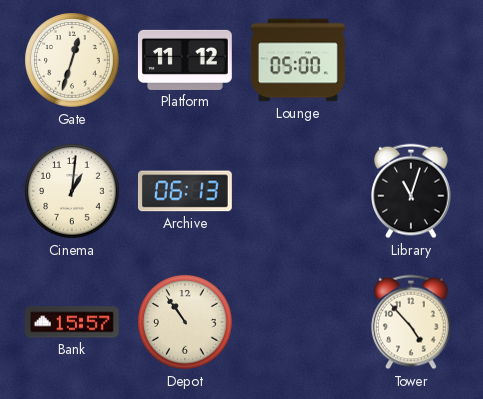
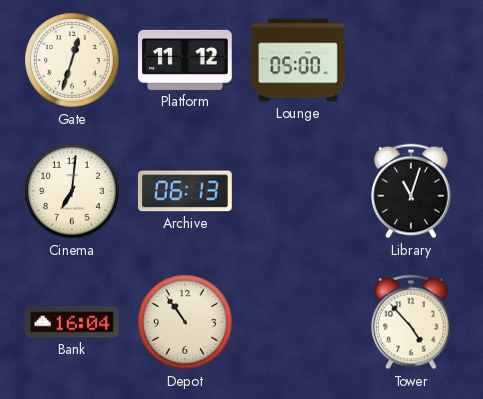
Cinema: 1:01 -> 7:01
Bank: 15:57 -> 16:04
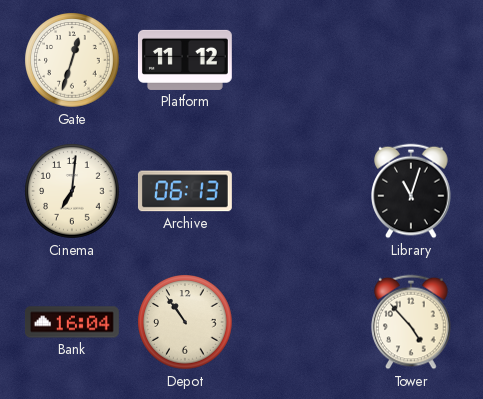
Lounge: 05:00 -> none
